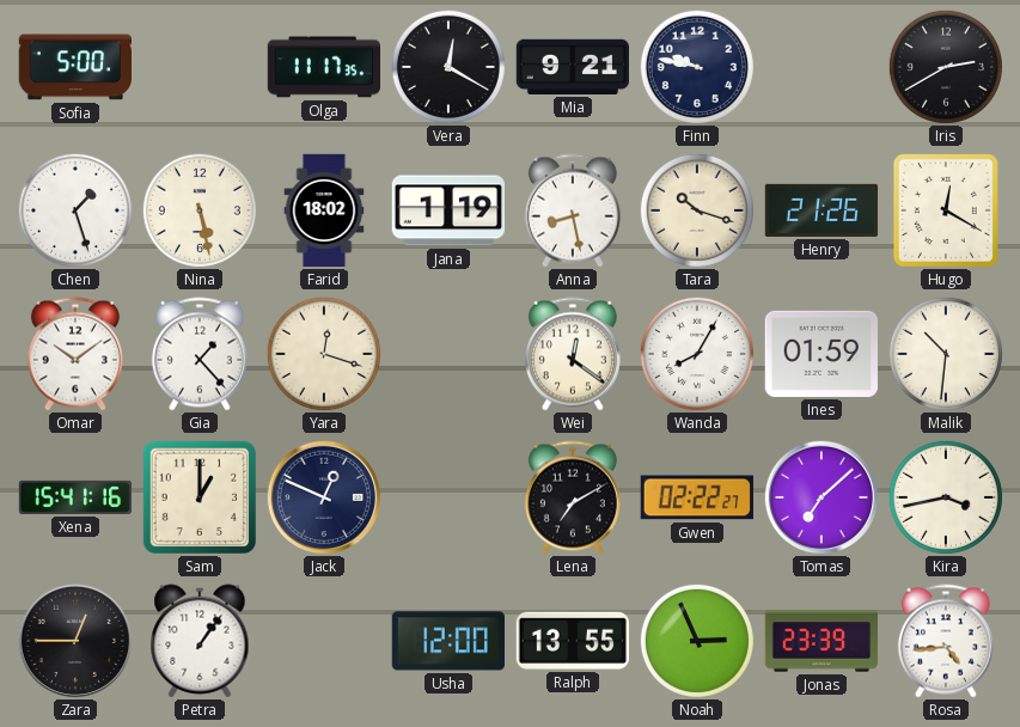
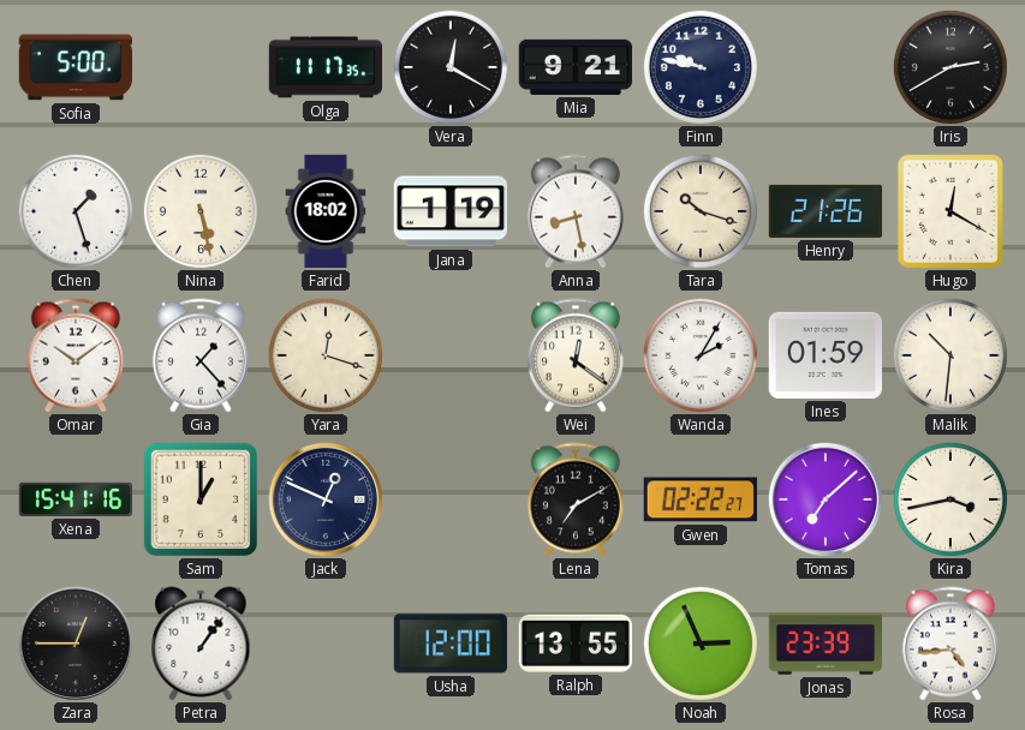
Wanda: 8:05 -> 2:05
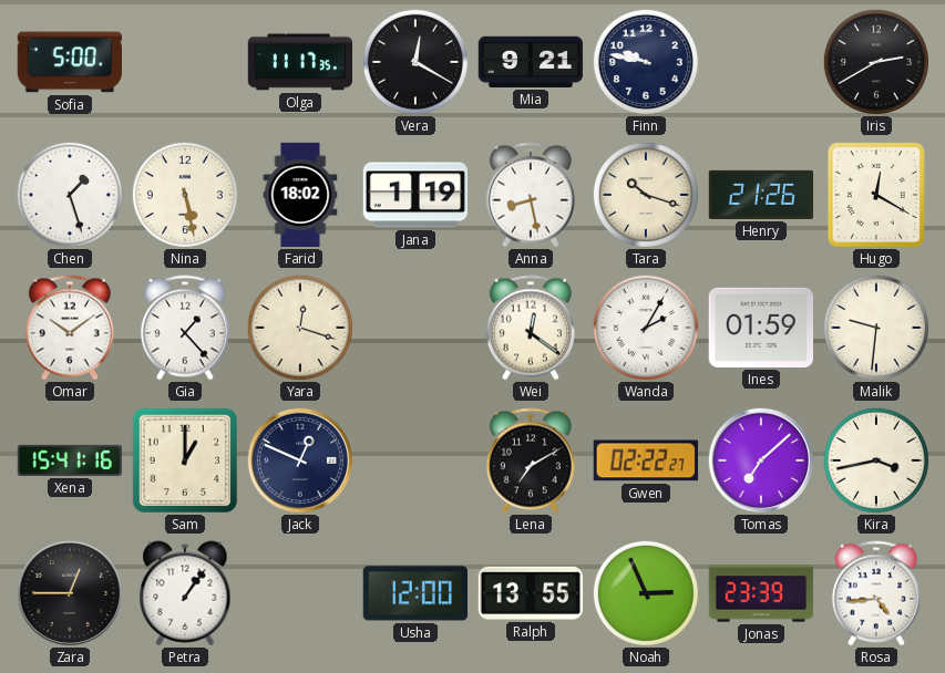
Malik: 10:31 -> 9:31
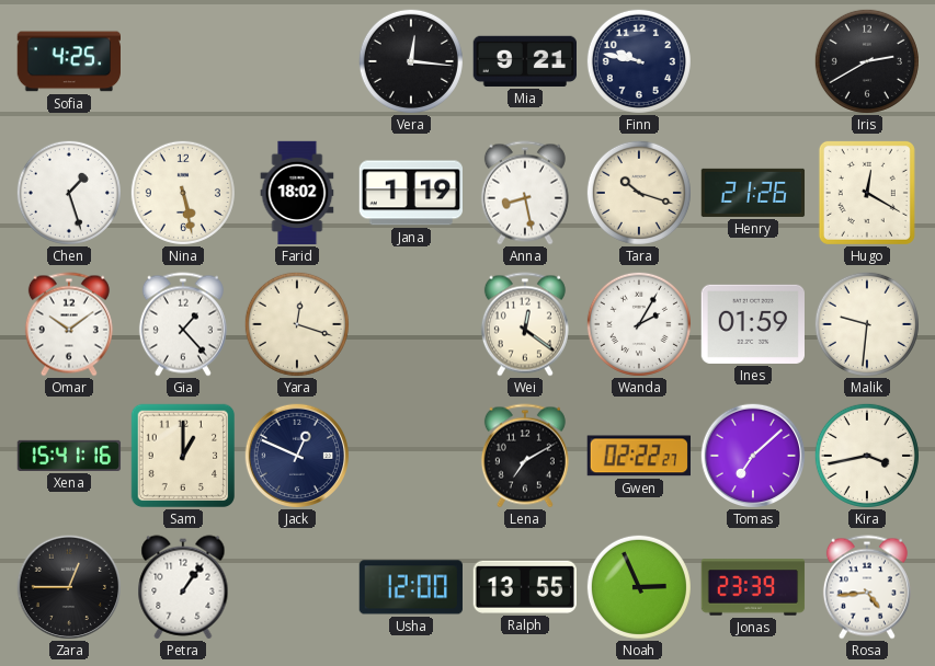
Sofia: 5:00 -> 4:25
Olga: 11:17 -> none
Vera: 12:20 -> 12:16
